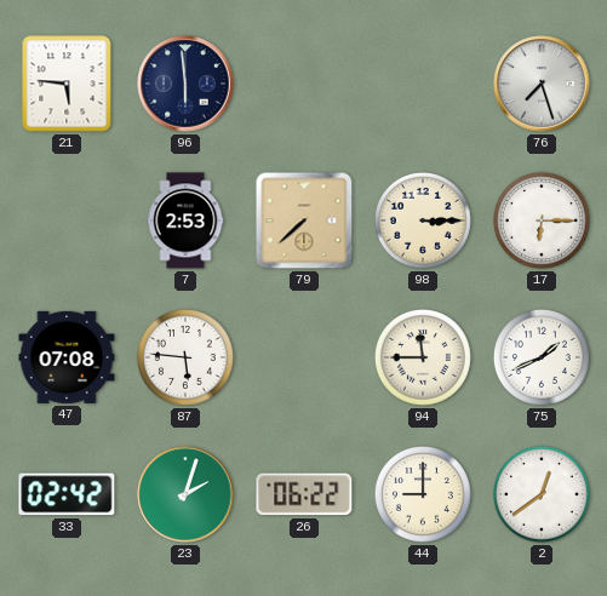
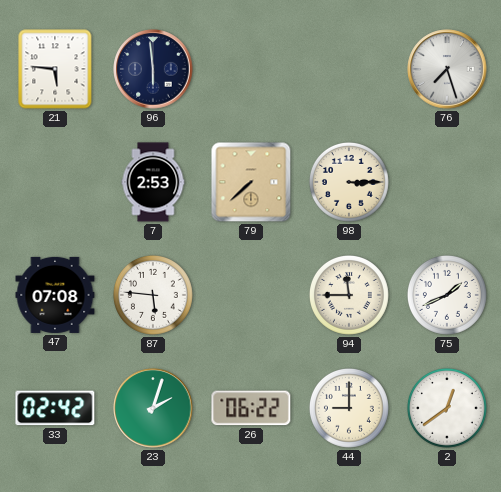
17: 6:15 -> none
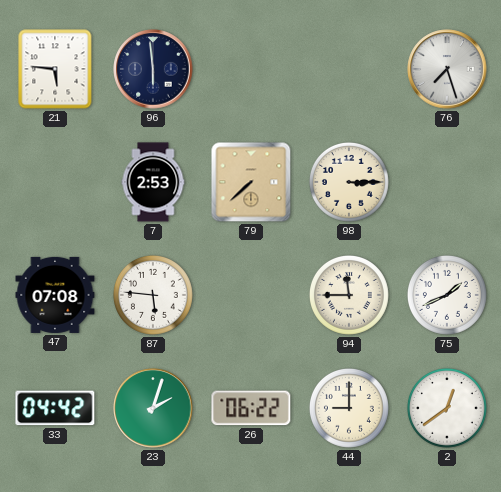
33: 02:42 -> 04:42
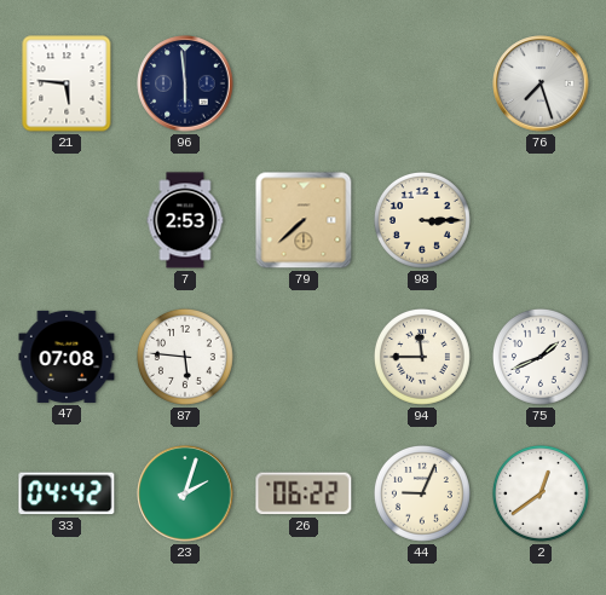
44: 9:00 -> 9:04
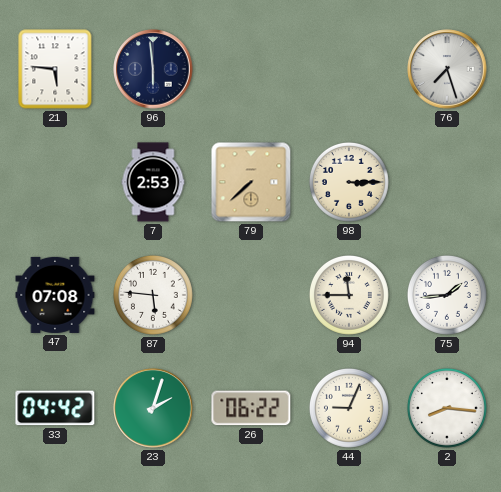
75: 1:41 -> 1:44
2: 12:39 -> 8:16
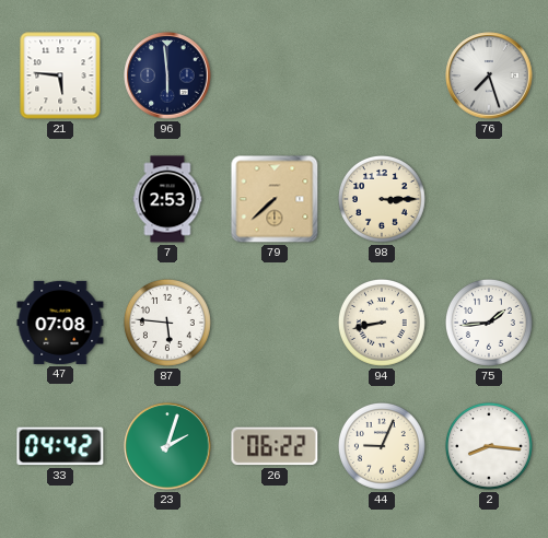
94: 11:45 -> 8:43
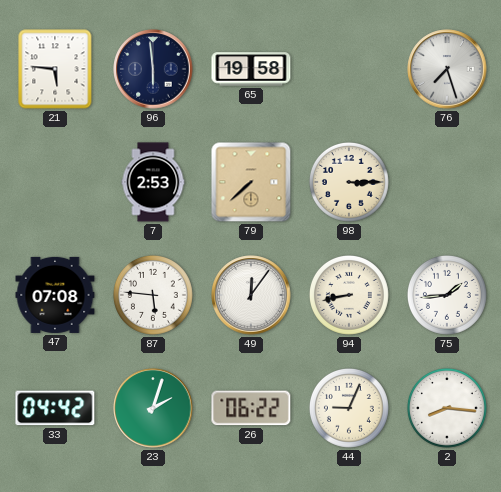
65: none -> 19:58
49: none -> 12:06
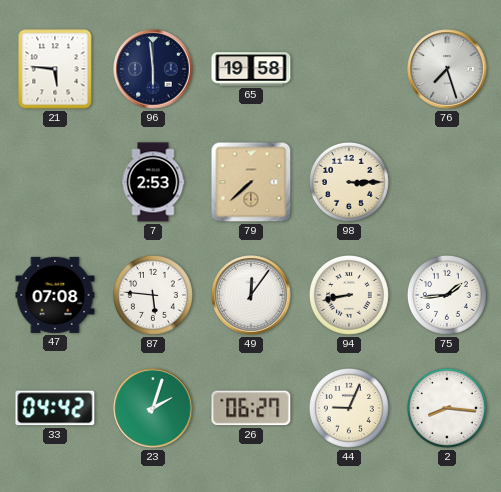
26: 06:22 -> 06:27
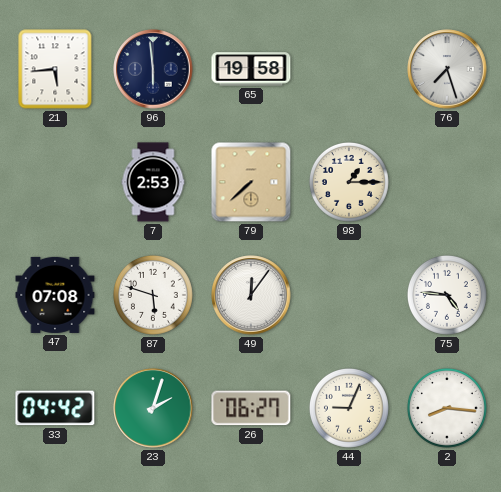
21: 5:46 -> 5:44
98: 3:15 -> 1:15
87: 5:46 -> 5:48
94: 8:43 -> none
75: 1:44 -> 4:46
